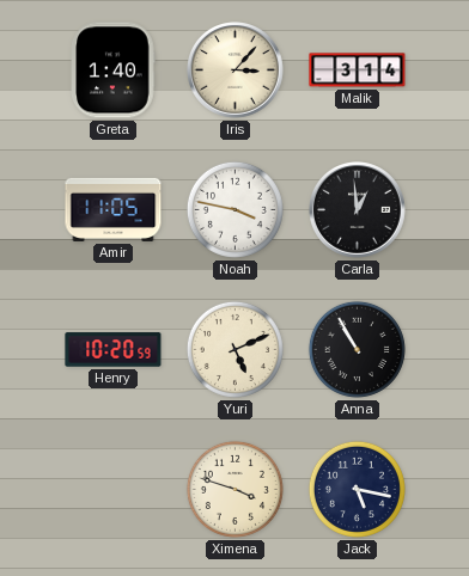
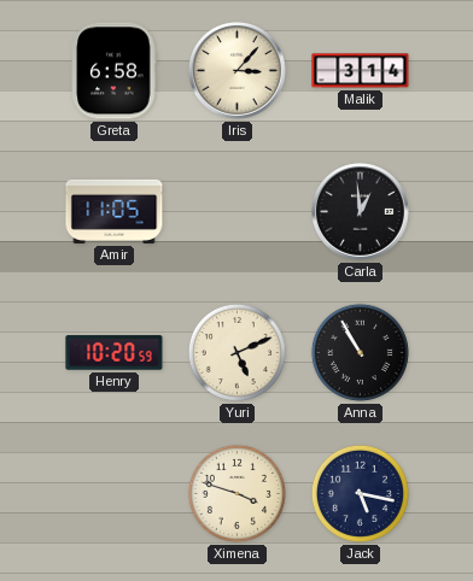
Greta: 1:40 -> 6:58
Noah: 3:47 -> none
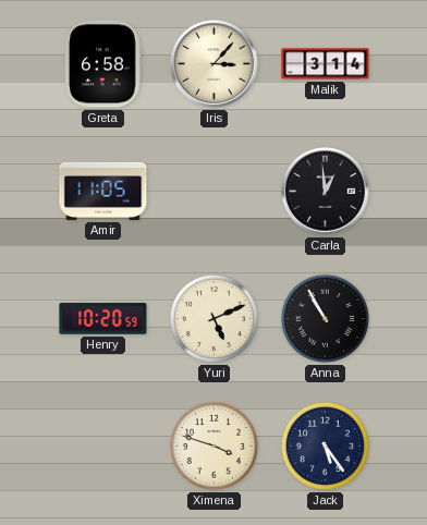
Jack: 5:17 -> 5:24
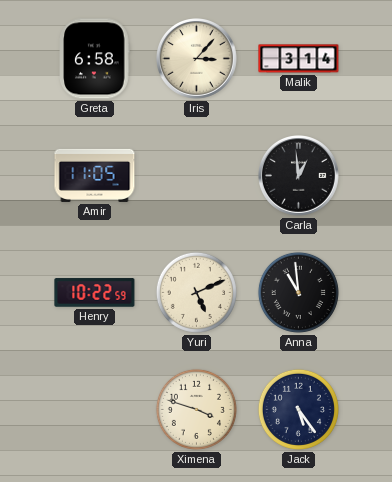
Henry: 10:20 -> 10:22
Anna: 10:55 -> 10:59
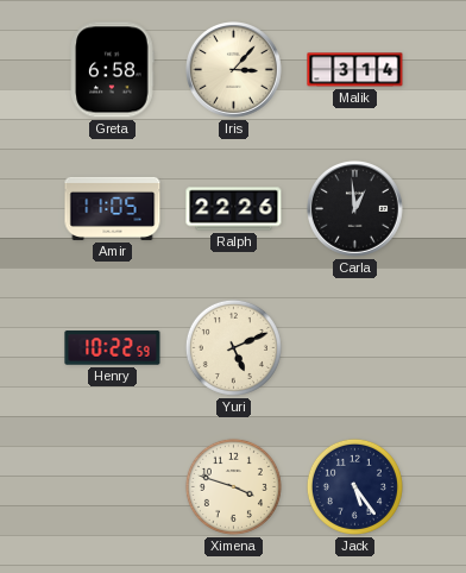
Ralph: none -> 22:26
Anna: 10:59 -> none
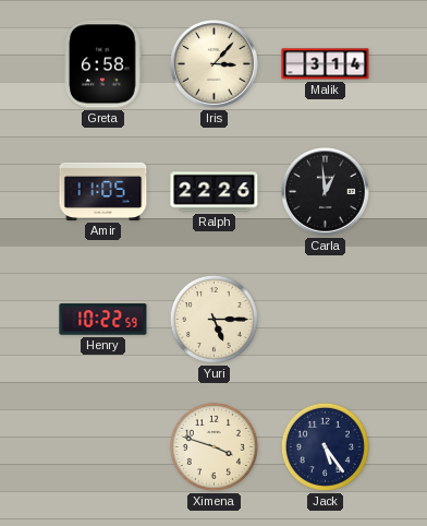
Yuri: 5:11 -> 5:15
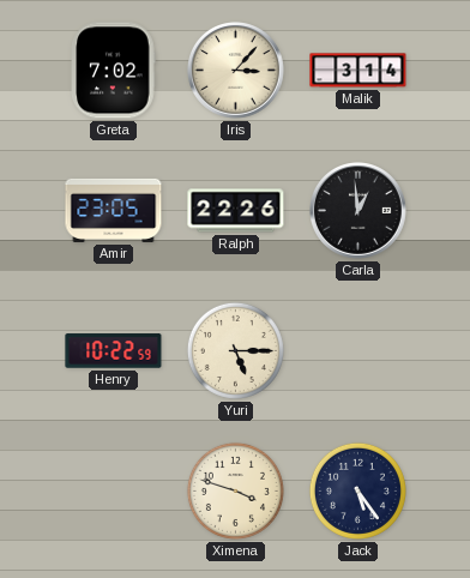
Greta: 6:58 -> 7:02
Amir: 11:05 -> 23:05
